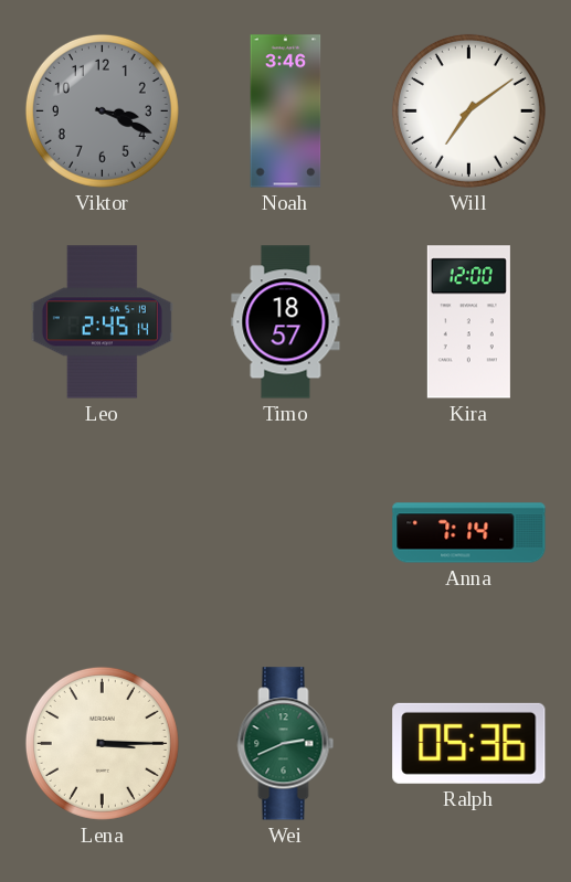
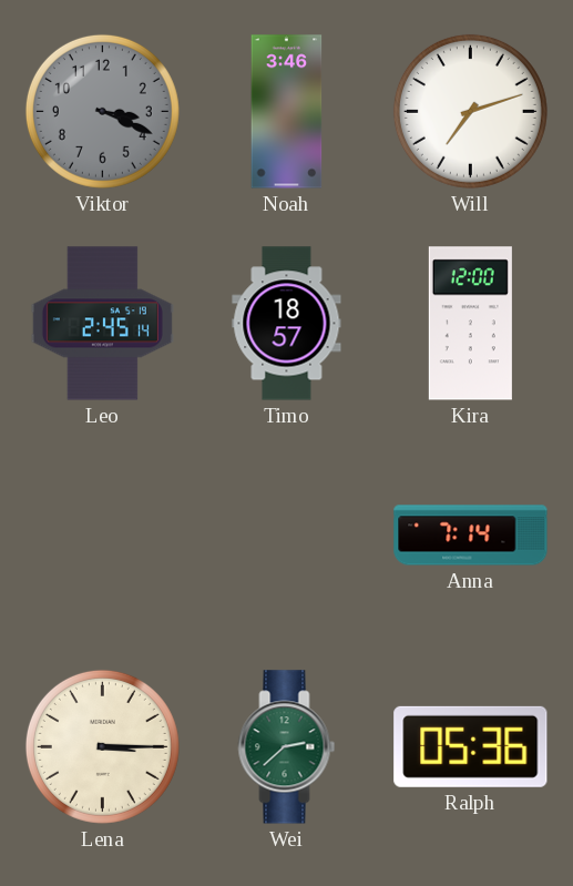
Will: 7:09 -> 7:12
Wei: 2:41 -> 2:38
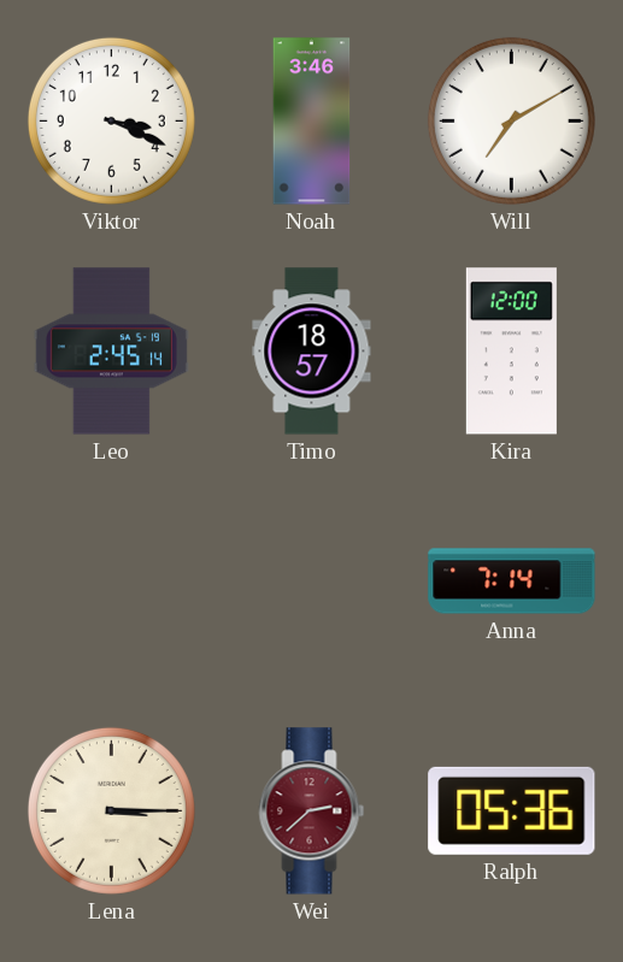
Viktor dial: grey -> white
Will: 7:12 -> 7:10
Wei dial: green -> burgundy
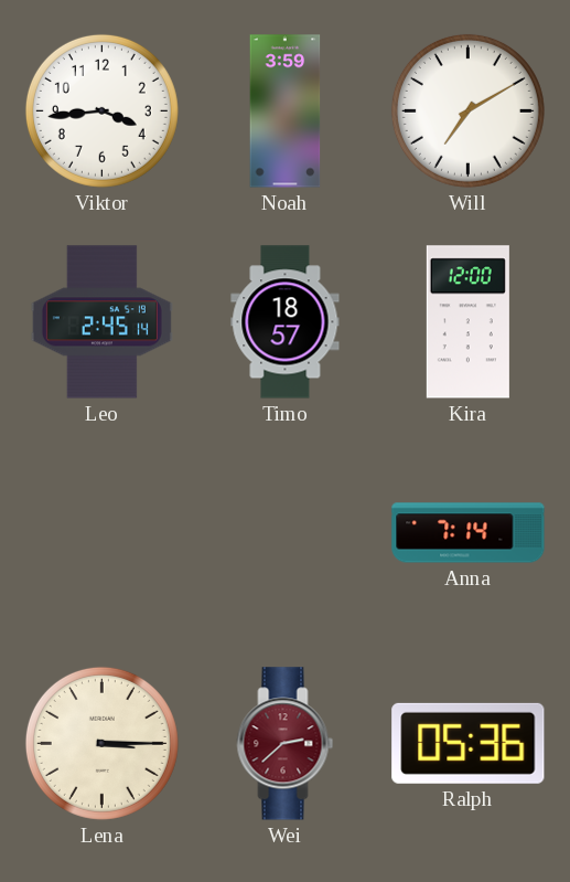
Viktor: 3:19 -> 3:44
Noah: 3:46 -> 3:59
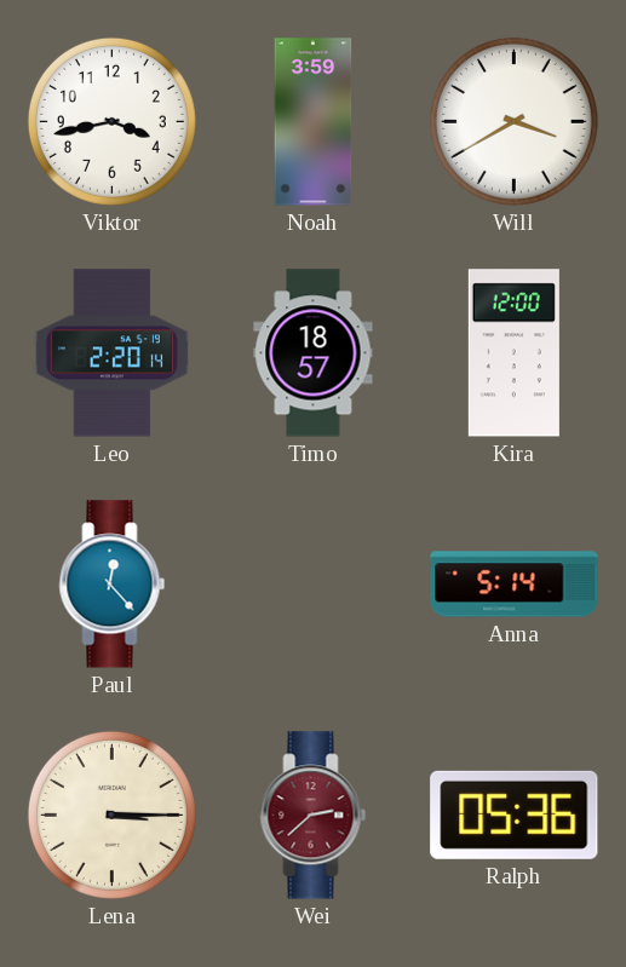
Viktor: 3:44 -> 3:43
Will: 7:10 -> 3:40
Leo: 2:45 -> 2:20
Paul: none -> 12:23
Anna: 7:14 -> 5:14
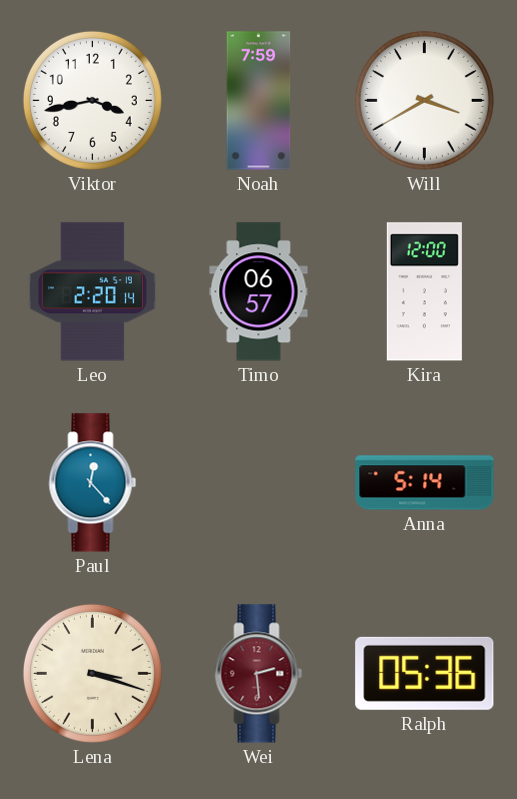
Noah: 3:59 -> 7:59
Timo: 18:57 -> 06:57
Lena: 3:15 -> 3:18
Wei: 2:38 -> 2:29
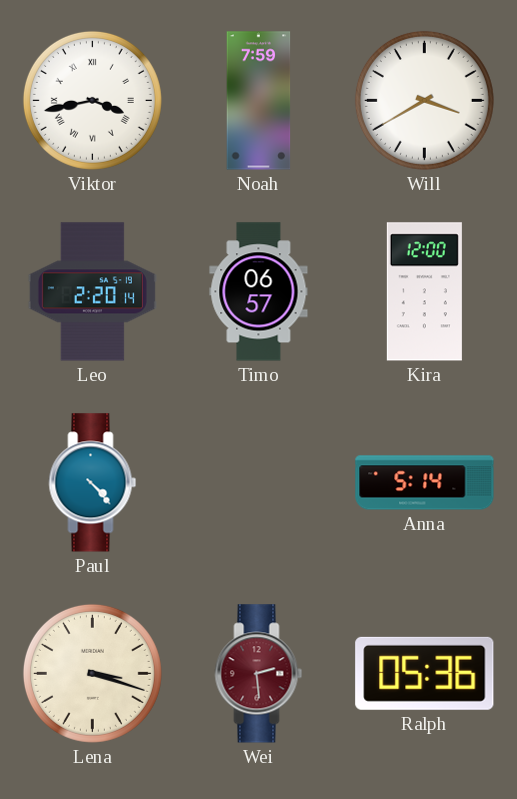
Viktor numerals: Arabic -> Roman
Paul: 12:23 -> 4:23
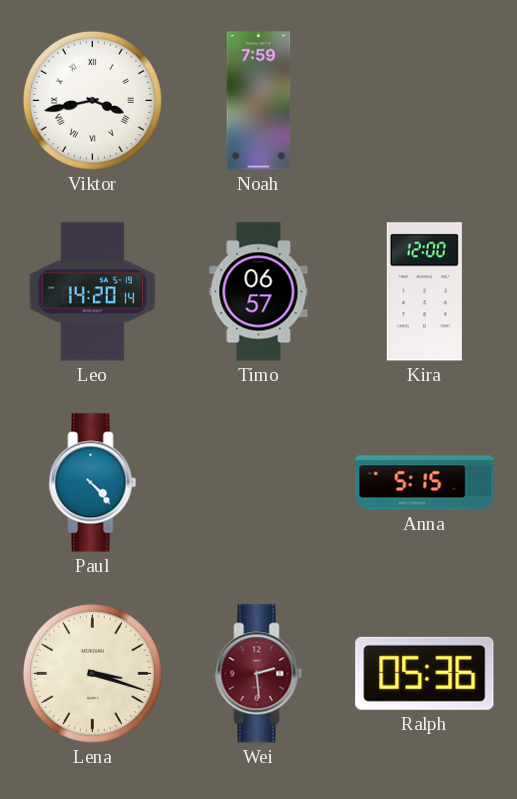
Will: 3:40 -> none
Leo: 2:20 -> 14:20
Anna: 5:14 -> 5:15
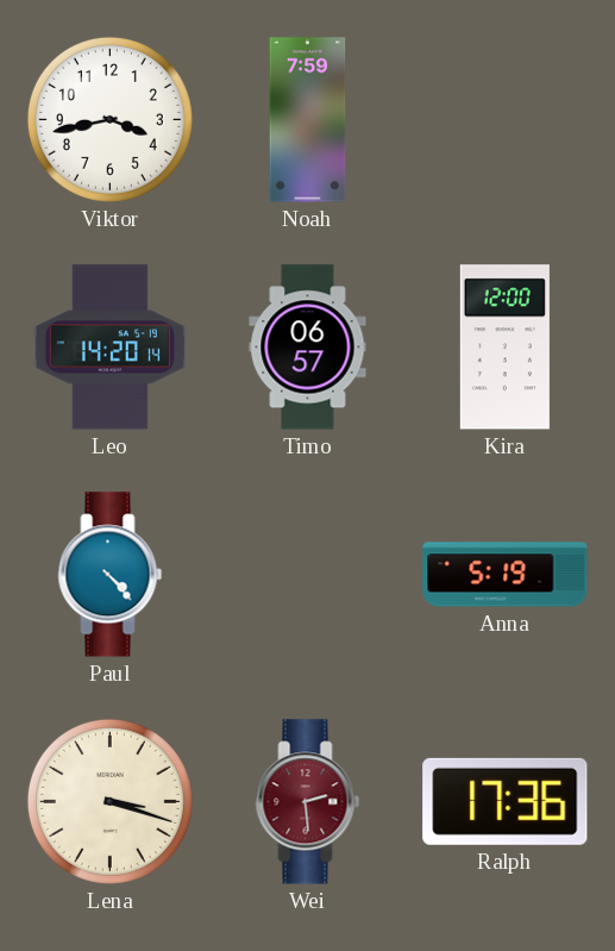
Viktor numerals: Roman -> Arabic
Anna: 5:15 -> 5:19
Ralph: 05:36 -> 17:36
